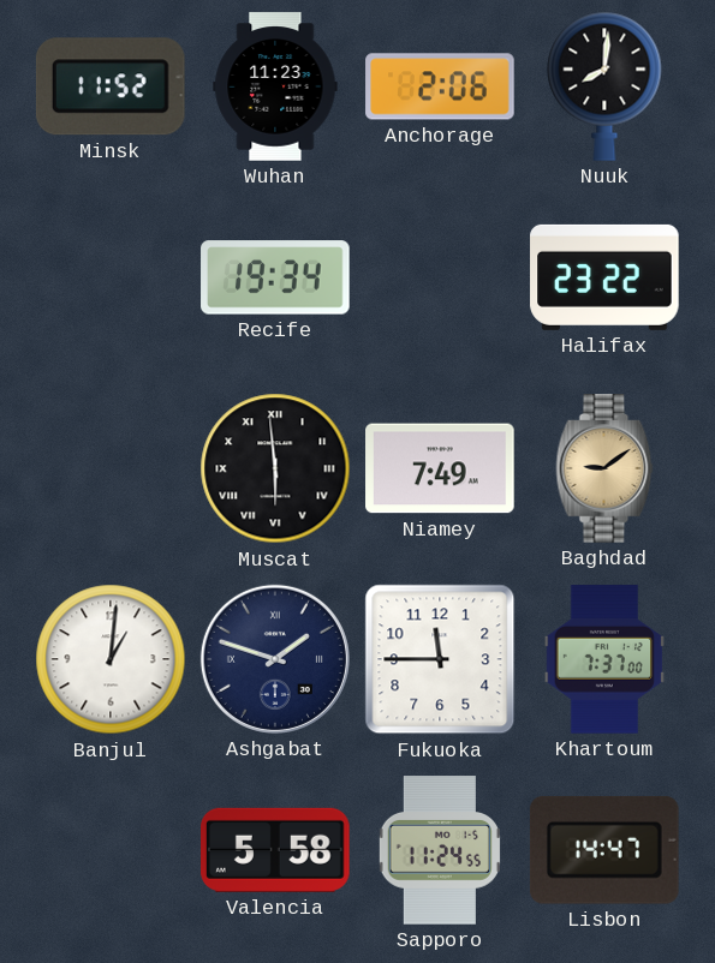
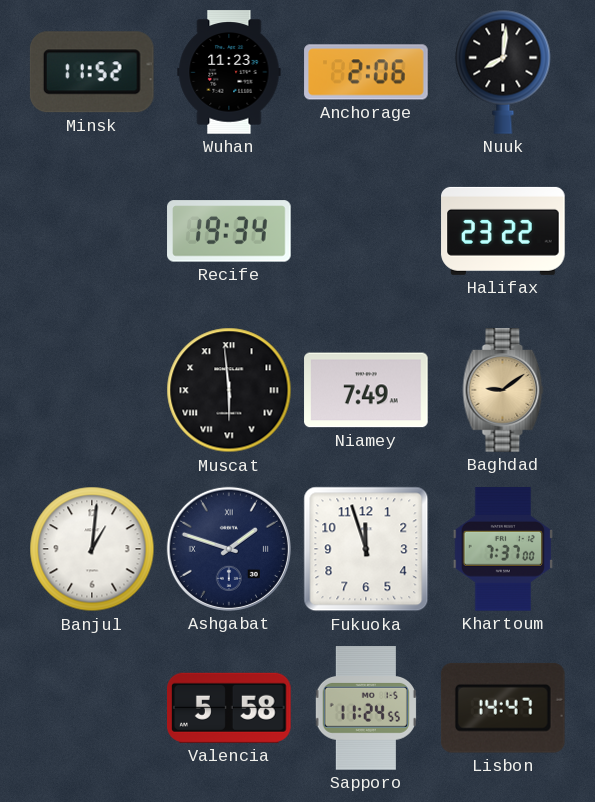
Fukuoka: 11:45 -> 11:57
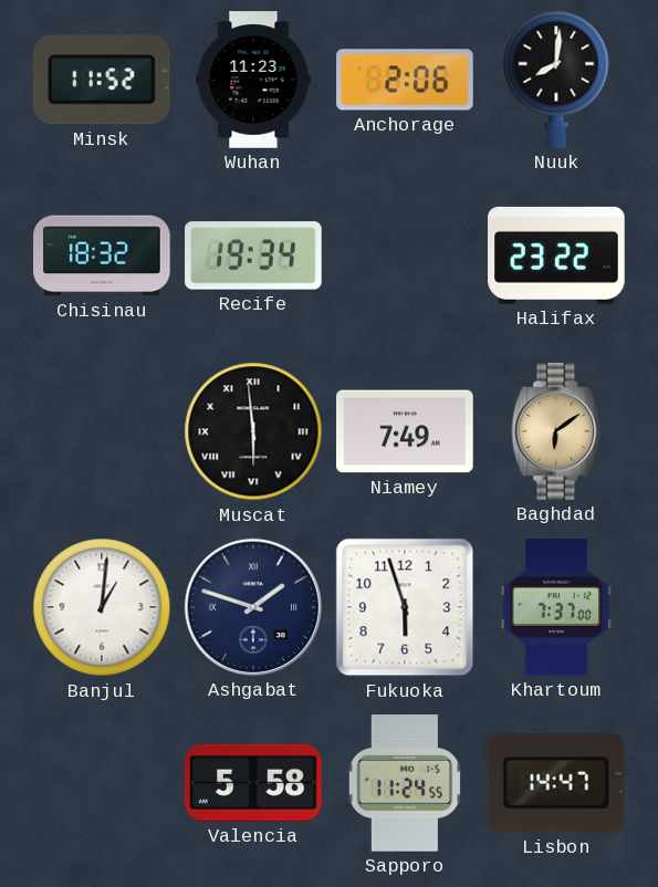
Chisinau: none -> 18:32
Baghdad: 9:09 -> 6:09
Fukuoka: 11:57 -> 5:57
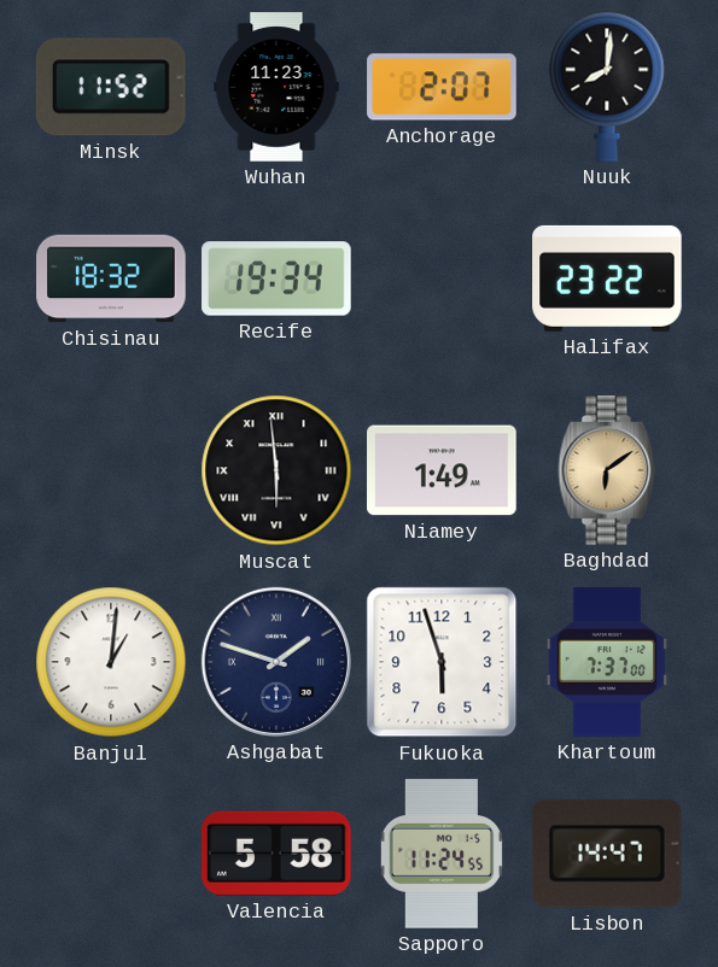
Anchorage: 2:06 -> 2:07
Niamey: 7:49 -> 1:49
